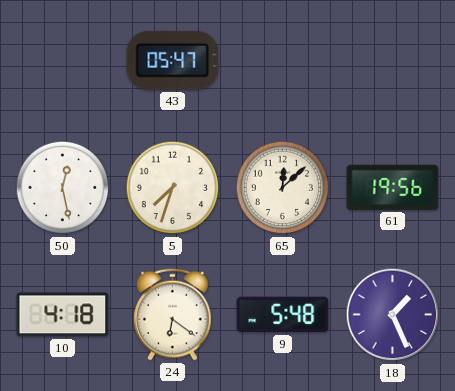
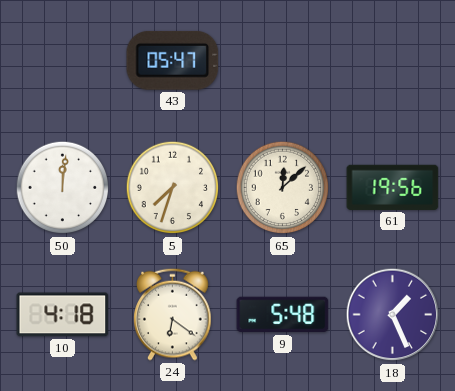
50: 12:28 -> 12:01
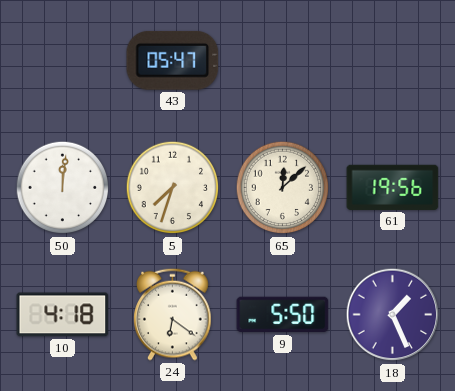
9: 5:48 -> 5:50
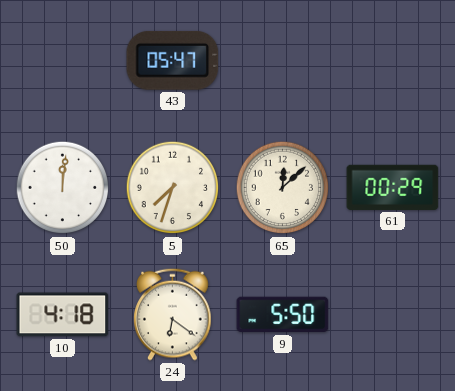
61: 19:56 -> 00:29
18: 1:26 -> none
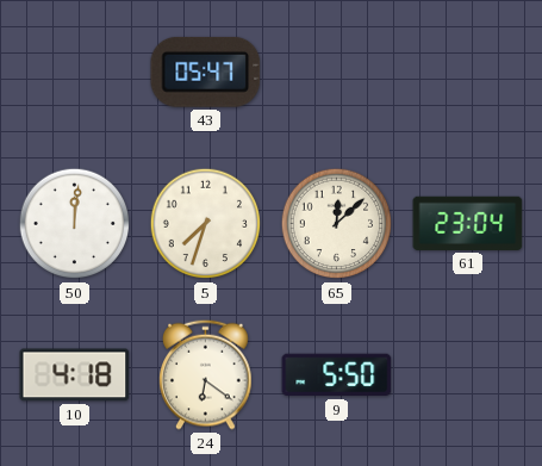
61: 00:29 -> 23:04
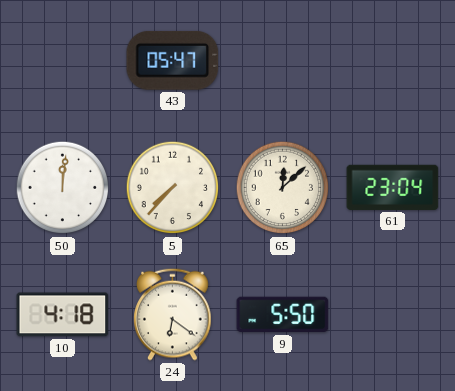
5: 7:33 -> 7:37
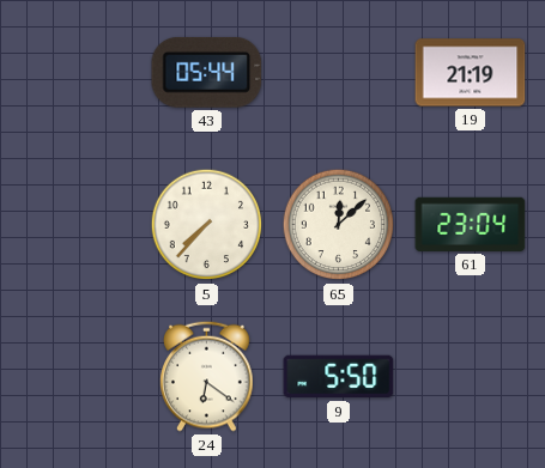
43: 05:47 -> 05:44
19: none -> 21:19
50: 12:01 -> none
10: 4:18 -> none
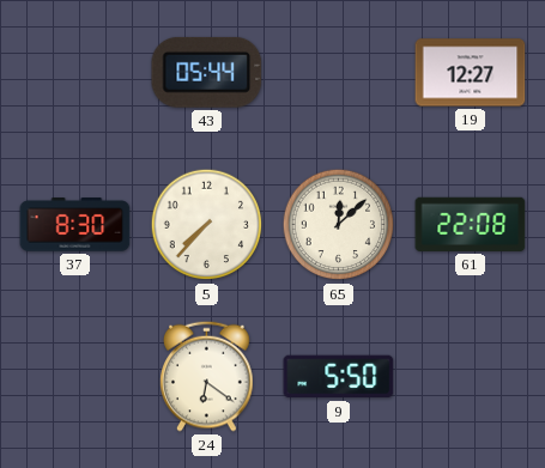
19: 21:19 -> 12:27
37: none -> 8:30
61: 23:04 -> 22:08
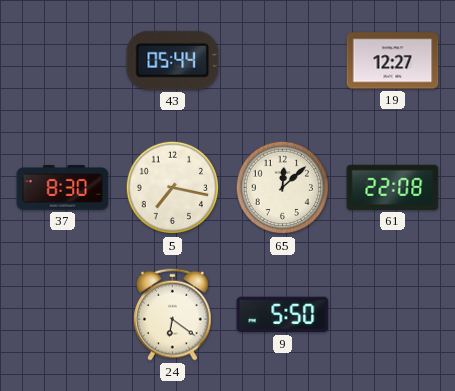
5: 7:37 -> 7:17
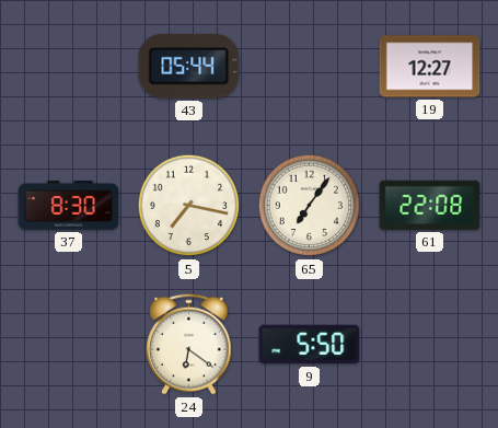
65: 12:08 -> 7:06
